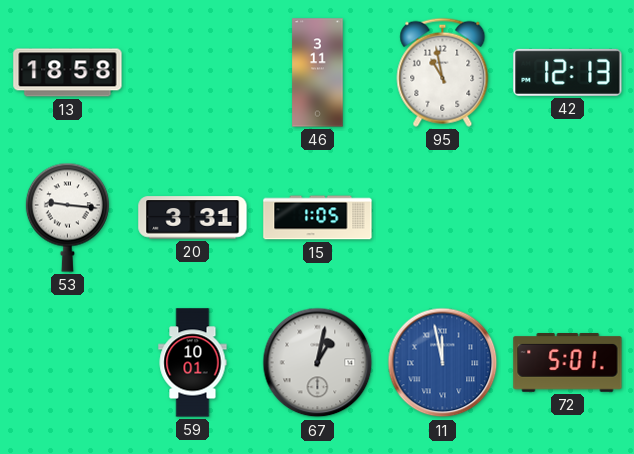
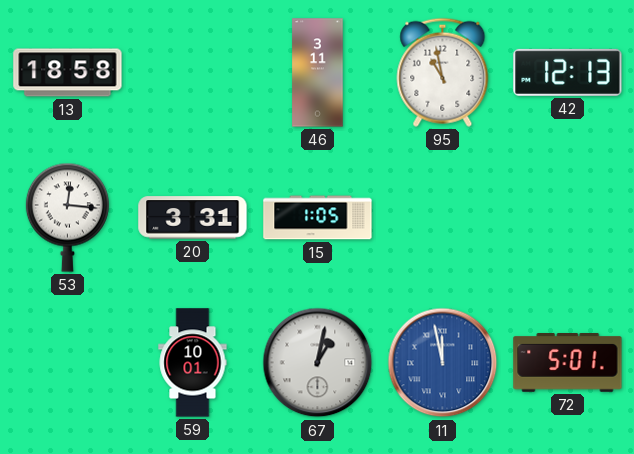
53: 9:16 -> 12:16
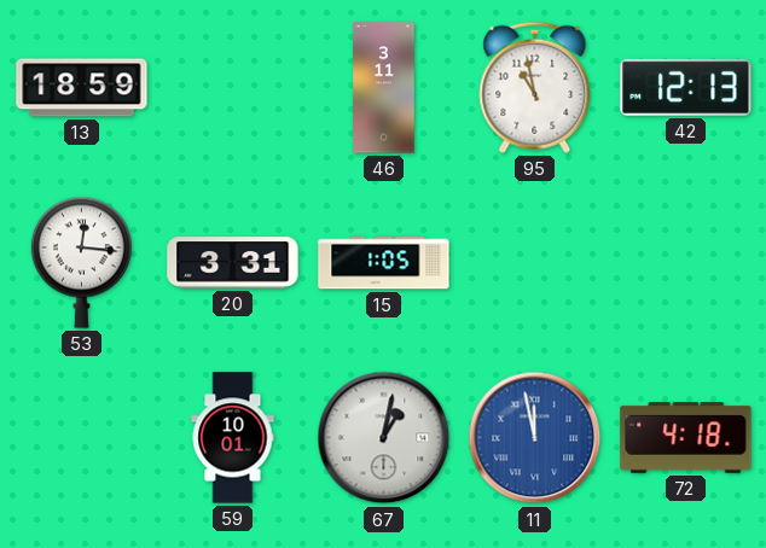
13: 18:58 -> 18:59
72: 5:01 -> 4:18
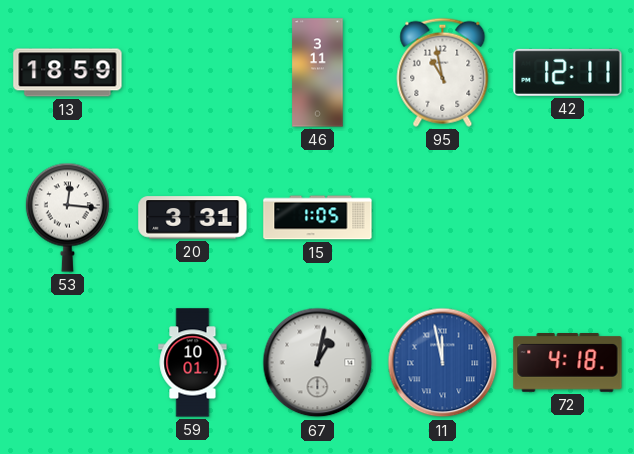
42: 12:13 -> 12:11
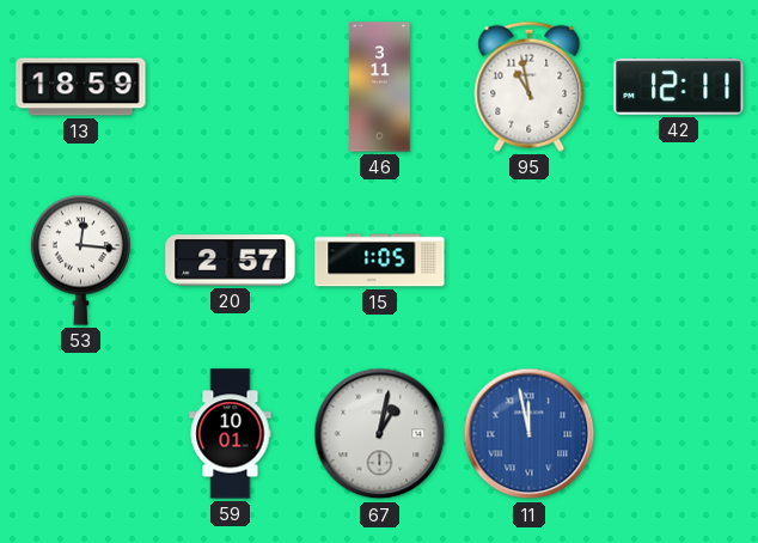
20: 3:31 -> 2:57
72: 4:18 -> none
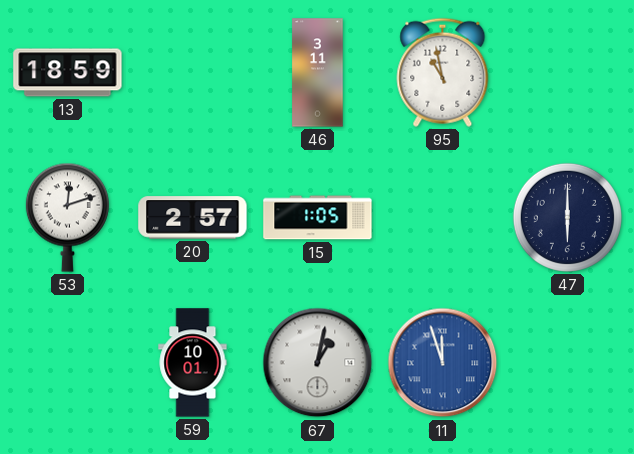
42: 12:11 -> none
53: 12:16 -> 12:12
47: none -> 6:00
11: 11:58 -> 11:57
